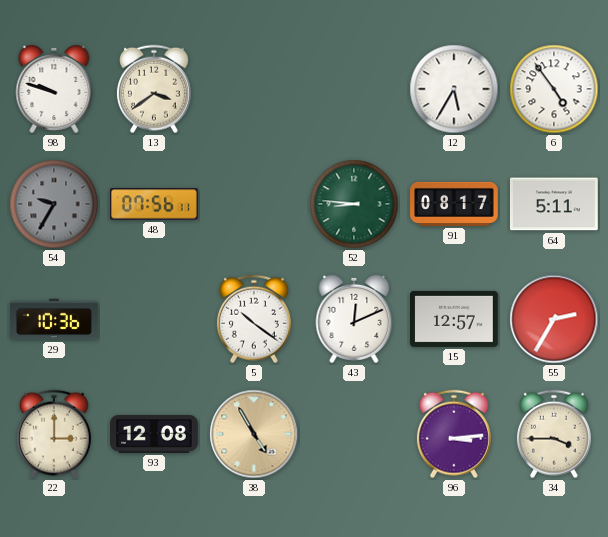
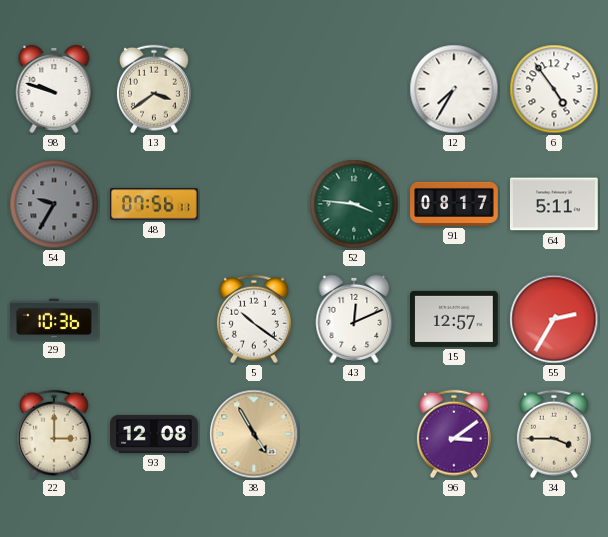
12: 5:35 -> 7:35
52: 8:46 -> 3:46
96: 3:14 -> 3:09
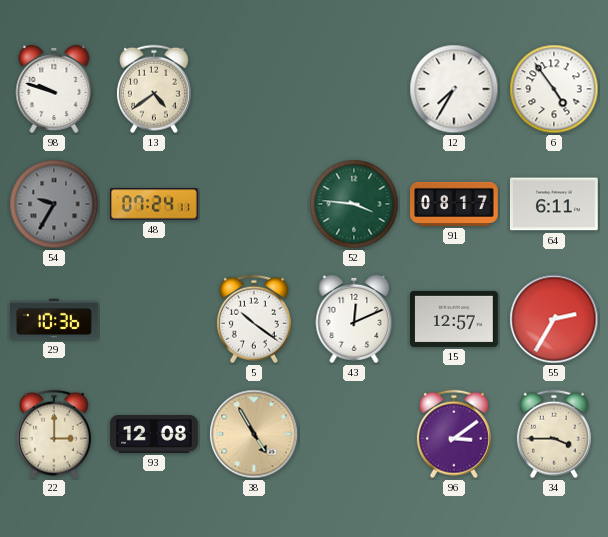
13: 3:39 -> 4:39
48: 07:56 -> 07:24
64: 5:11 -> 6:11
